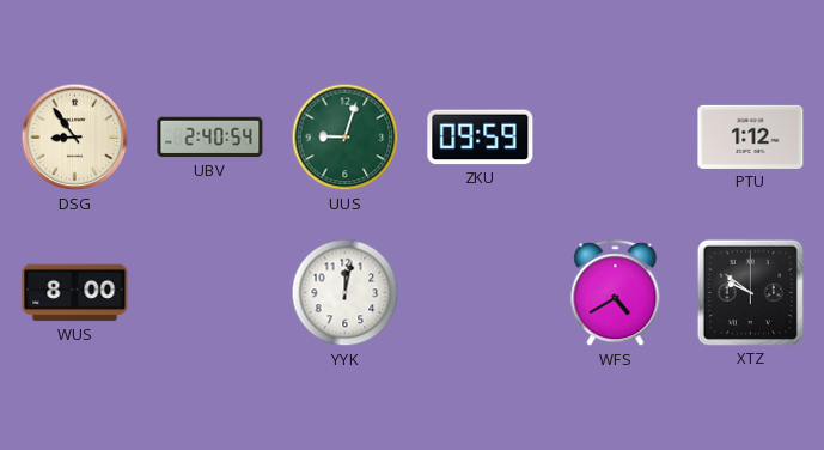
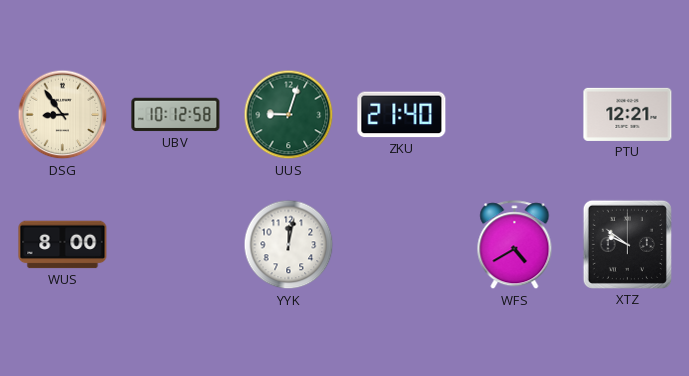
UBV: 2:40 -> 10:12
ZKU: 09:59 -> 21:40
PTU: 1:12 -> 12:21
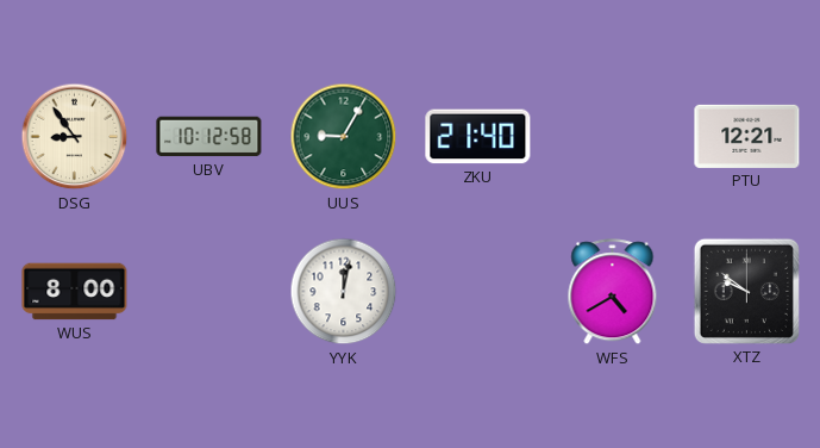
UUS: 9:03 -> 9:05
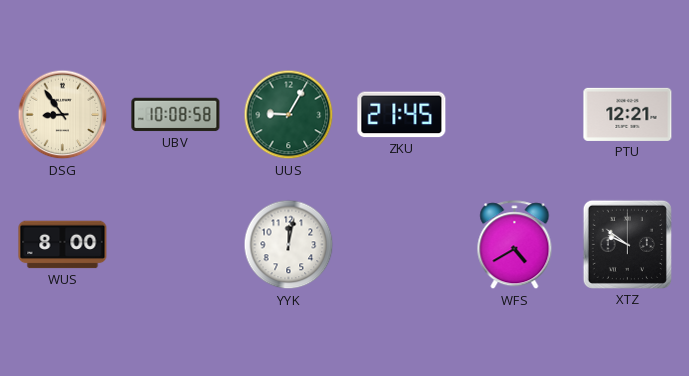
UBV: 10:12 -> 10:08
ZKU: 21:40 -> 21:45
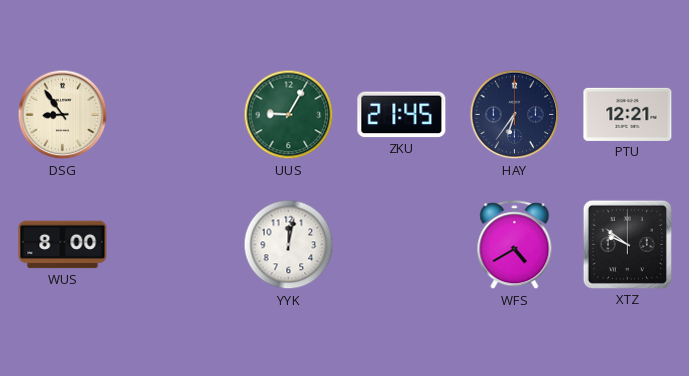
UBV: 10:08 -> none
HAY: none -> 6:36
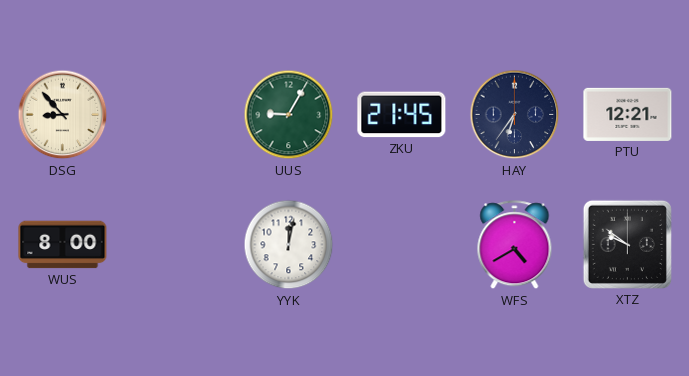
DSG: 8:54 -> 8:53
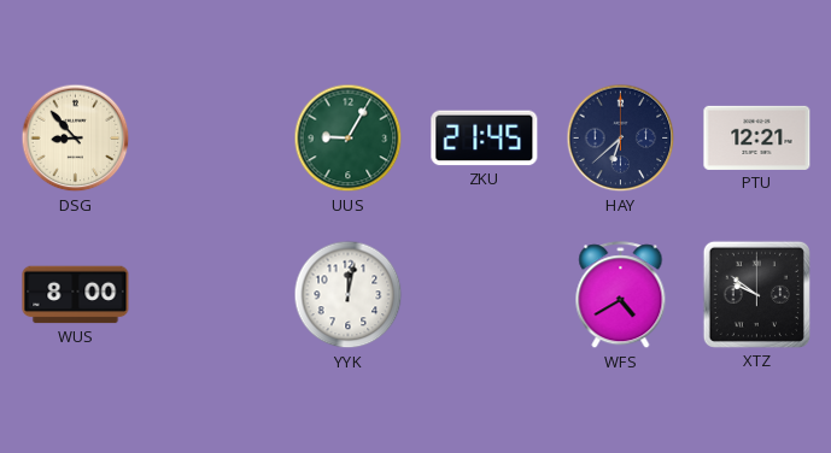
HAY: 6:36 -> 6:38
